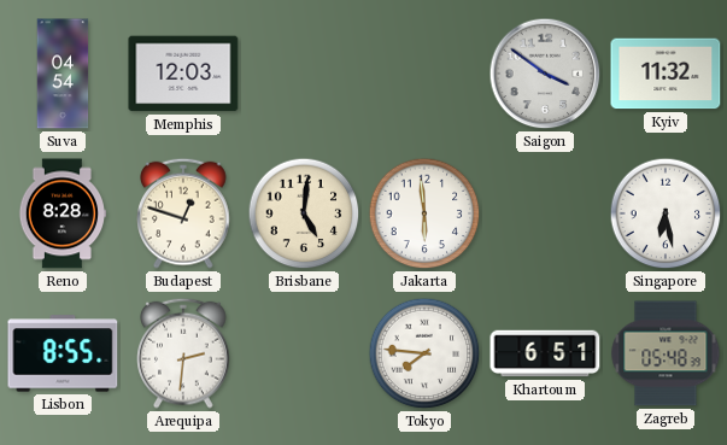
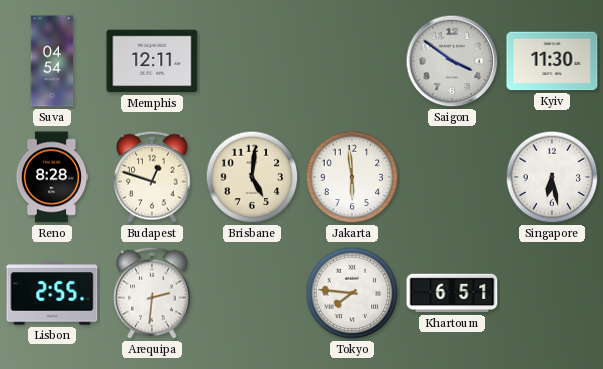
Memphis: 12:03 -> 12:11
Kyiv: 11:32 -> 11:30
Lisbon: 8:55 -> 2:55
Zagreb: 05:48 -> none
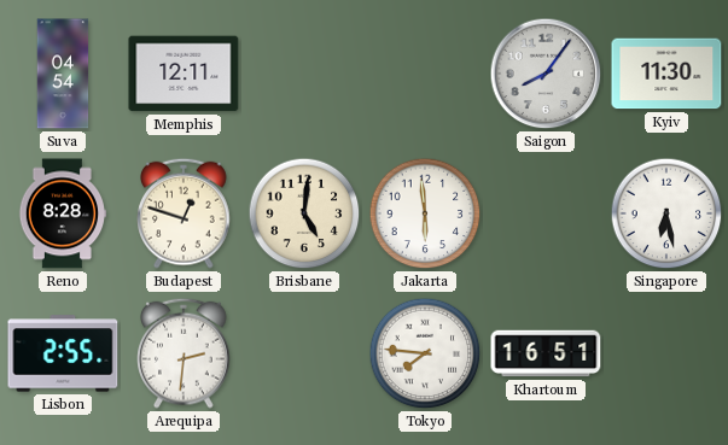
Saigon: 3:51 -> 8:06
Khartoum: 6:51 -> 16:51
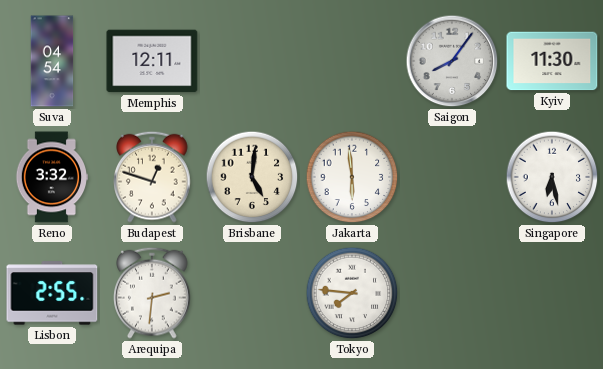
Reno: 8:28 -> 3:32
Khartoum: 16:51 -> none
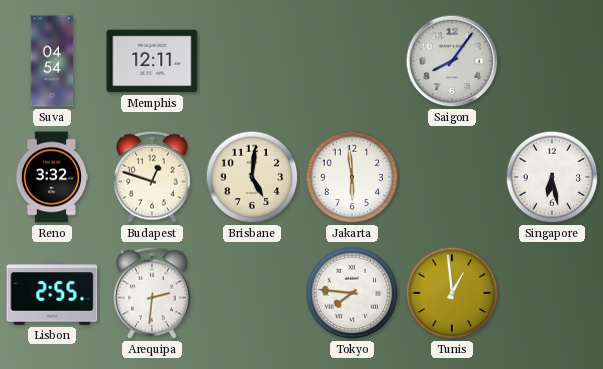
Kyiv: 11:30 -> none
Tunis: none -> 12:59
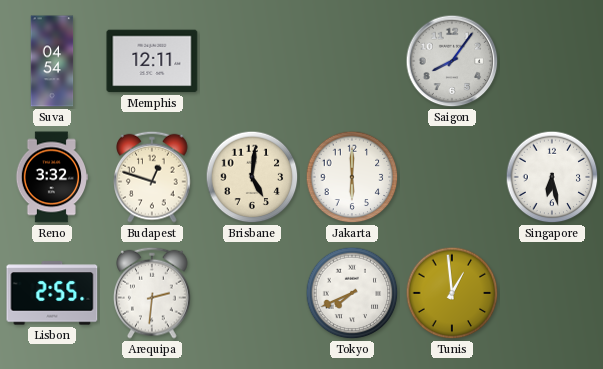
Jakarta: 5:59 -> 6:00
Tokyo: 7:46 -> 7:41
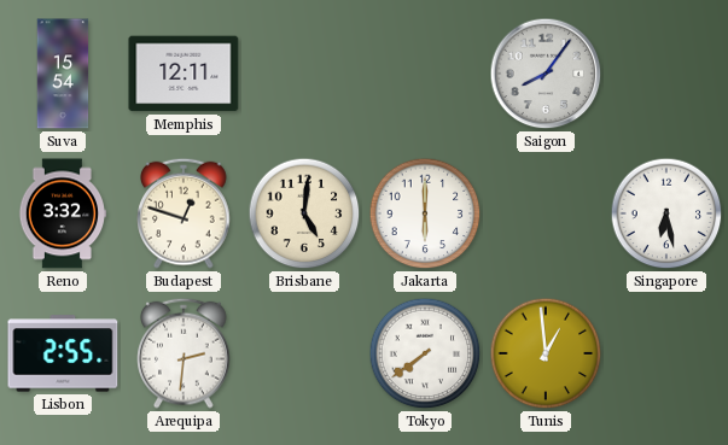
Suva: 04:54 -> 15:54
Tokyo: 7:41 -> 7:39
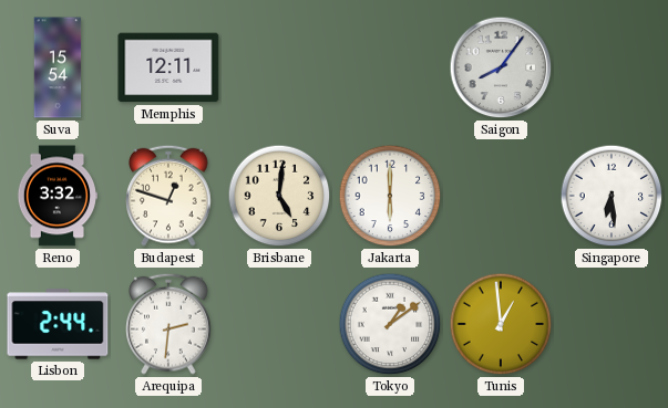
Singapore: 6:28 -> 6:29
Lisbon: 2:55 -> 2:44
Tokyo: 7:39 -> 1:09
